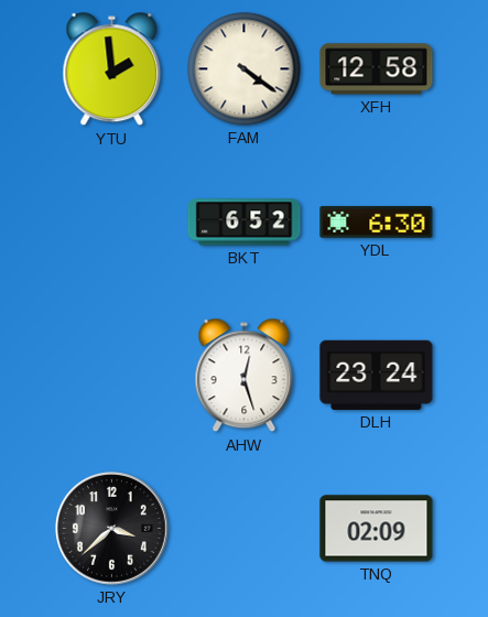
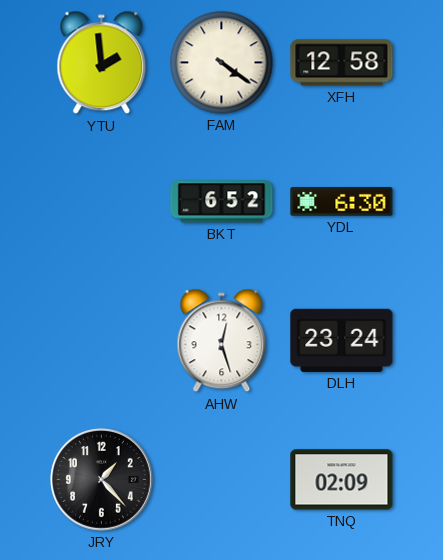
JRY: 3:38 -> 1:23
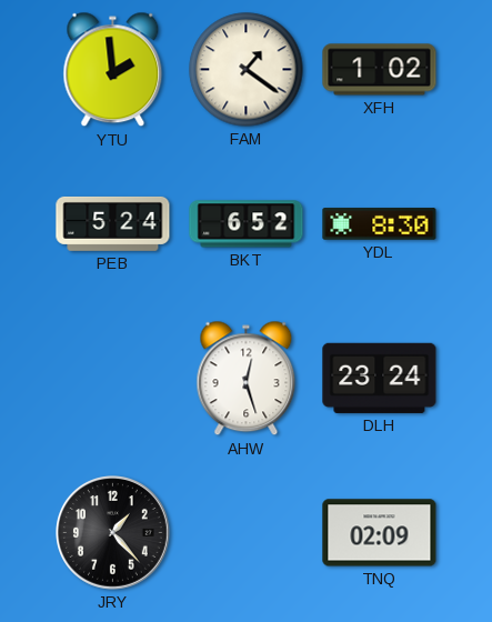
FAM: 4:21 -> 1:21
XFH: 12:58 -> 1:02
PEB: none -> 5:24
YDL: 6:30 -> 8:30
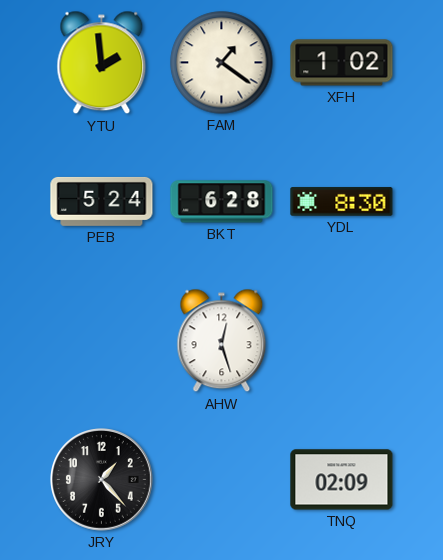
BKT: 6:52 -> 6:28
DLH: 23:24 -> none
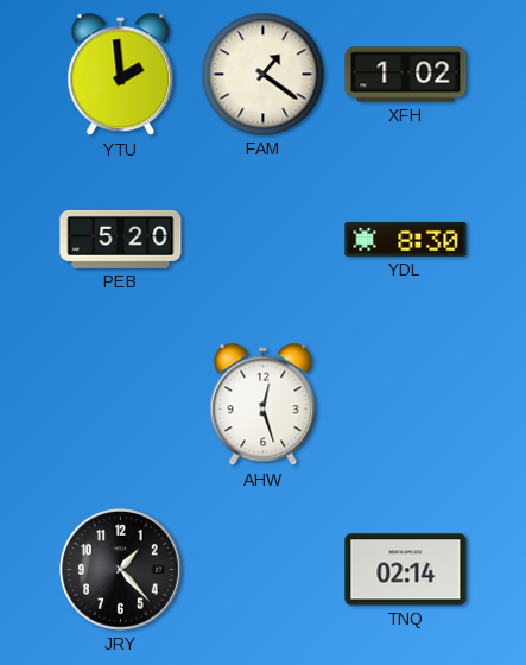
PEB: 5:24 -> 5:20
BKT: 6:28 -> none
TNQ: 02:09 -> 02:14
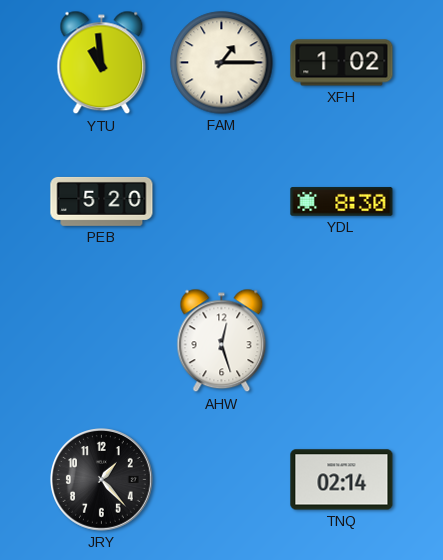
YTU: 1:59 -> 10:59
FAM: 1:21 -> 1:15
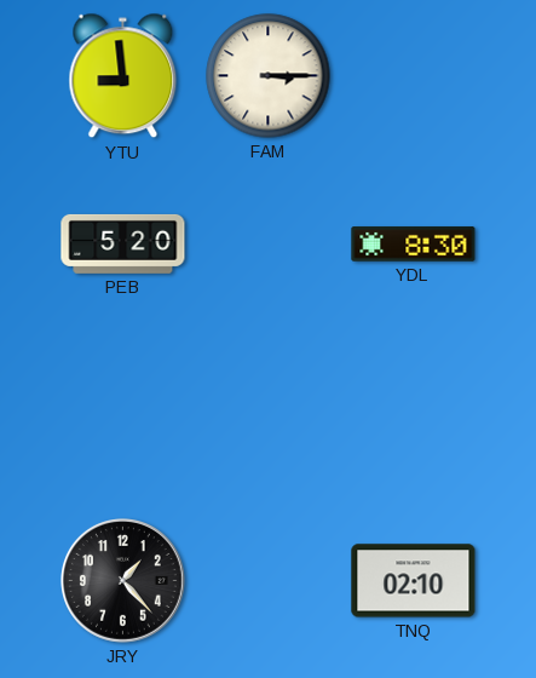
YTU: 10:59 -> 8:59
FAM: 1:15 -> 3:15
XFH: 1:02 -> none
AHW: 12:27 -> none
TNQ: 02:14 -> 02:10
